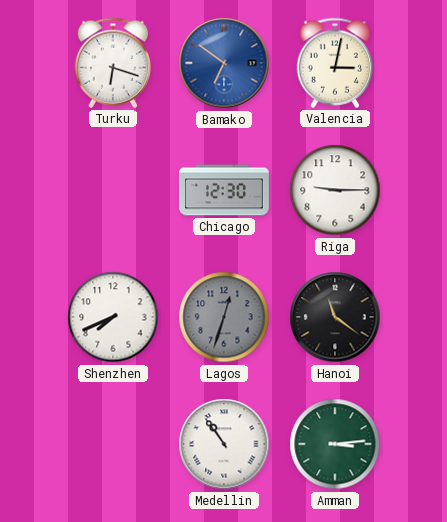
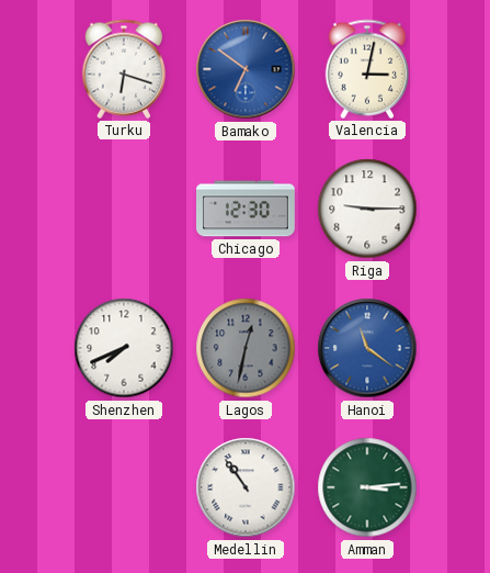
Lagos: 12:33 -> 12:32
Hanoi dial: black -> blue
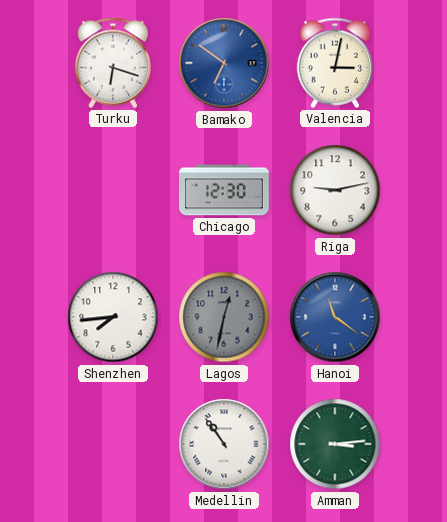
Riga: 9:15 -> 9:13
Shenzhen: 7:41 -> 7:44
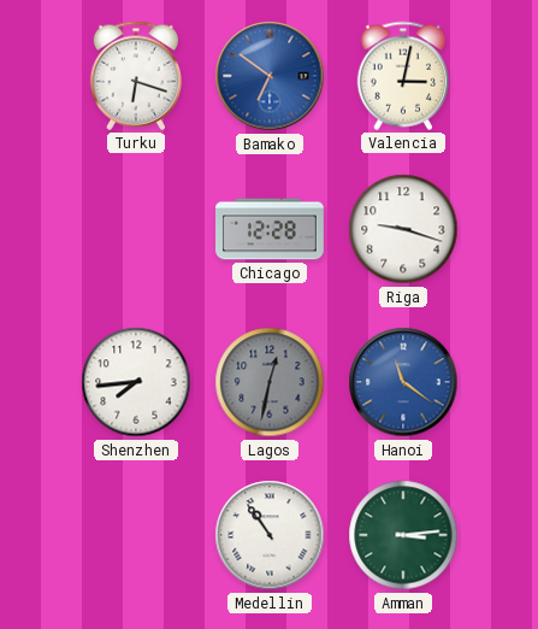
Chicago: 12:30 -> 12:28
Riga: 9:13 -> 9:18
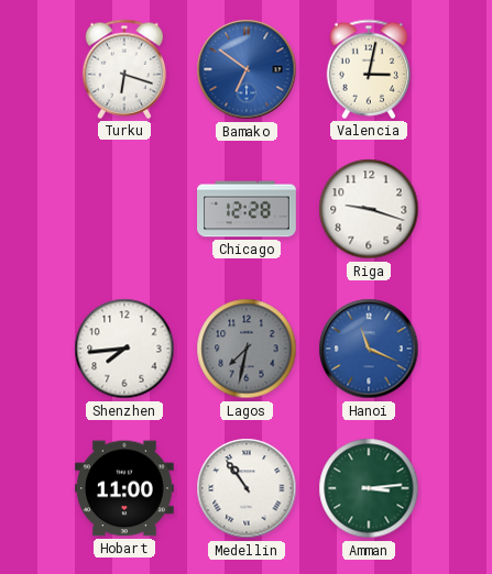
Lagos: 12:32 -> 7:32
Hanoi: 11:21 -> 11:19
Hobart: none -> 11:00
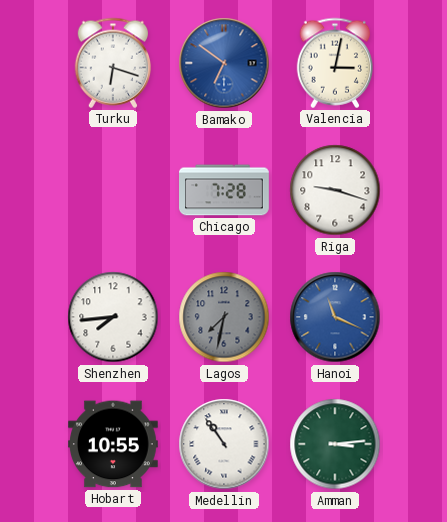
Chicago: 12:28 -> 7:28
Hobart: 11:00 -> 10:55
